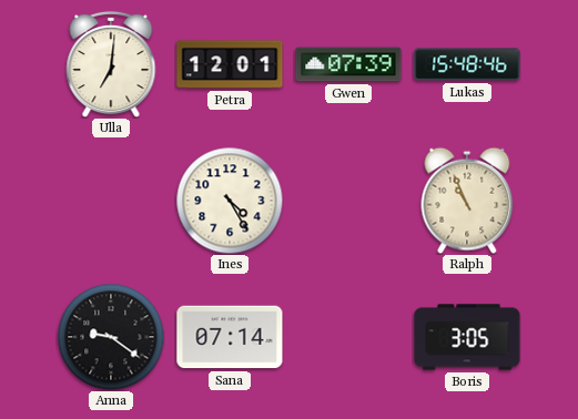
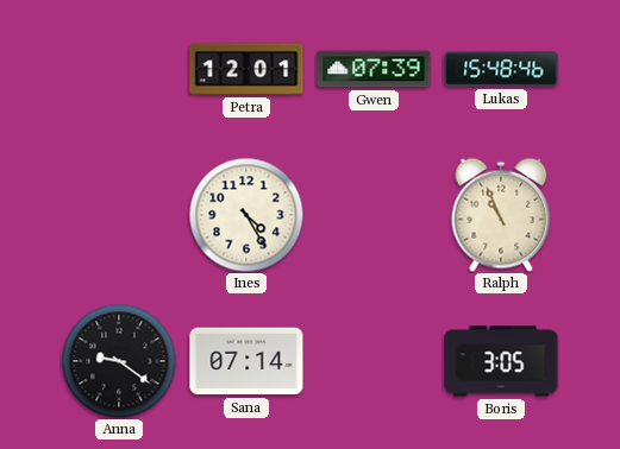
Ulla: 7:01 -> none
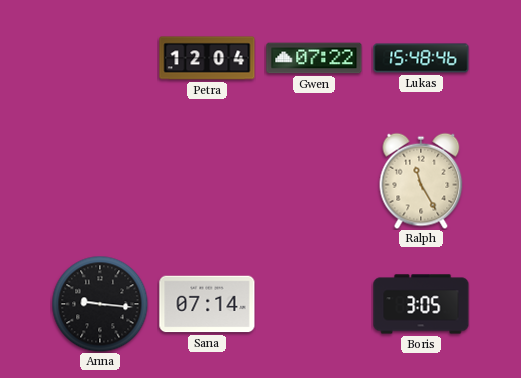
Petra: 12:01 -> 12:04
Gwen: 07:39 -> 07:22
Ines: 4:25 -> none
Ralph: 10:56 -> 11:25
Anna: 9:21 -> 9:16
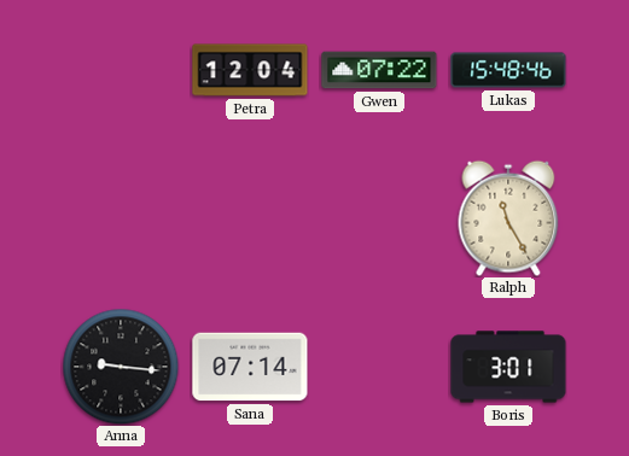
Boris: 3:05 -> 3:01
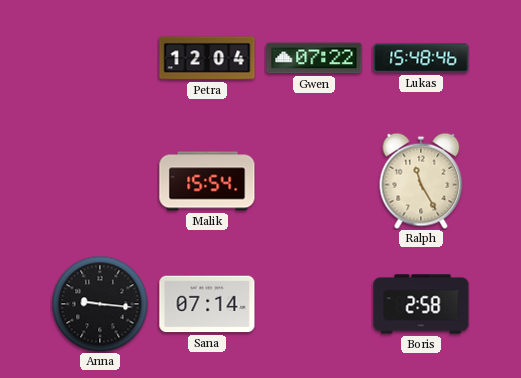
Malik: none -> 15:54
Boris: 3:01 -> 2:58
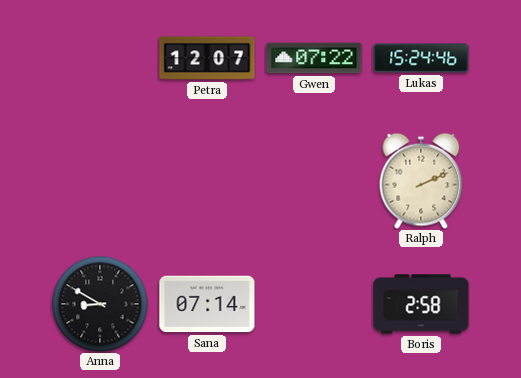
Petra: 12:04 -> 12:07
Lukas: 15:48 -> 15:24
Malik: 15:54 -> none
Ralph: 11:25 -> 2:11
Anna: 9:16 -> 8:50
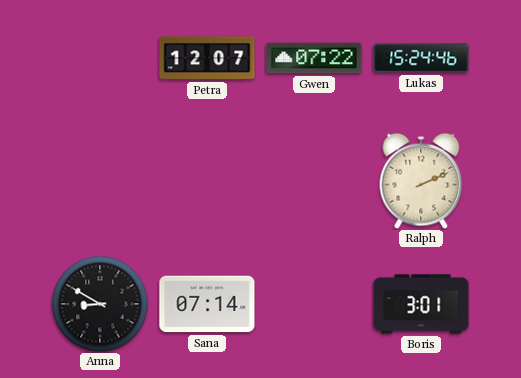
Boris: 2:58 -> 3:01
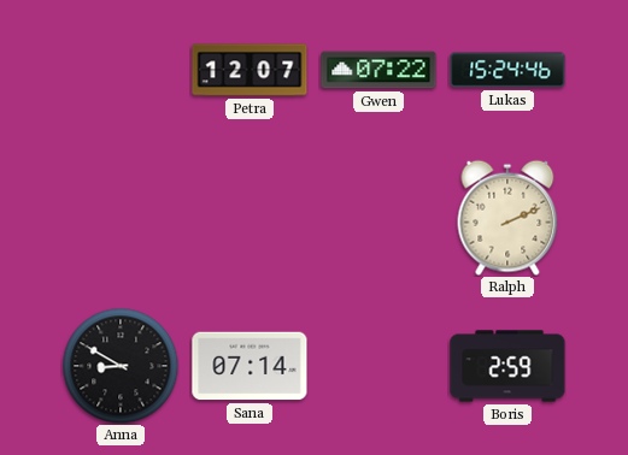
Boris: 3:01 -> 2:59
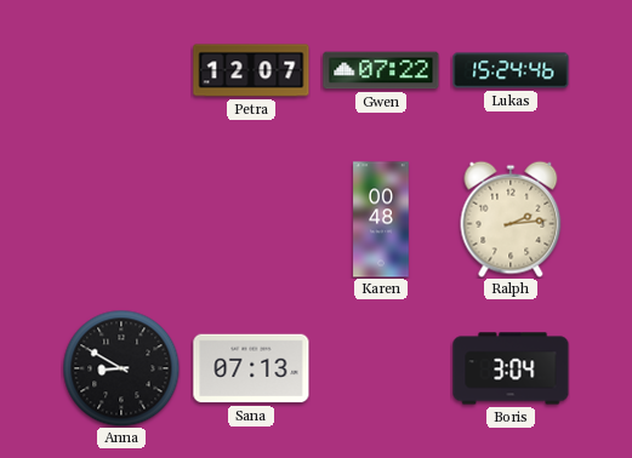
Karen: none -> 00:48
Ralph: 2:11 -> 2:14
Sana: 07:14 -> 07:13
Boris: 2:59 -> 3:04
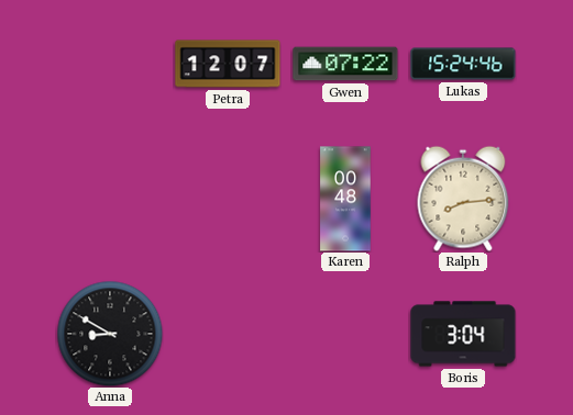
Ralph: 2:14 -> 8:14
Sana: 07:13 -> none
